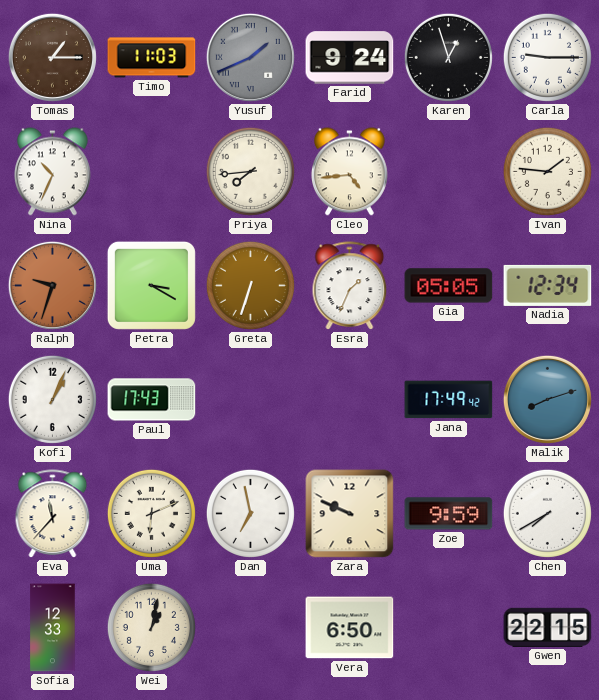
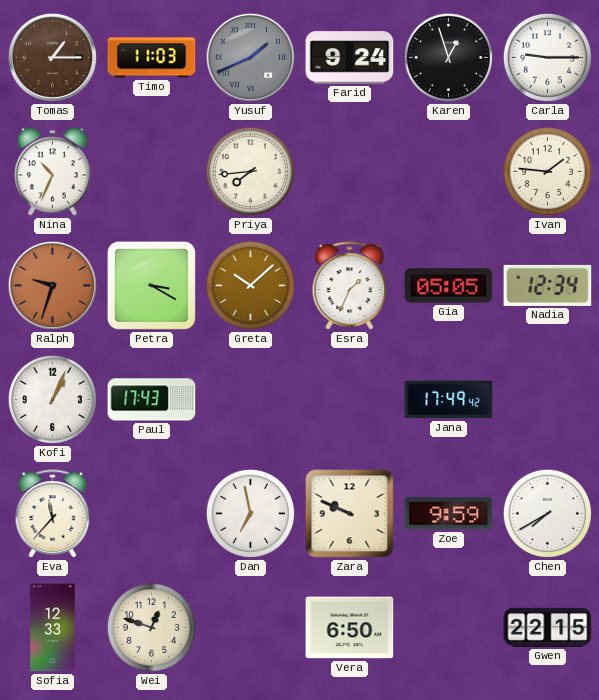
Cleo: 4:44 -> none
Greta: 6:33 -> 10:08
Malik: 8:12 -> none
Uma: 6:11 -> none
Wei: 1:02 -> 12:48
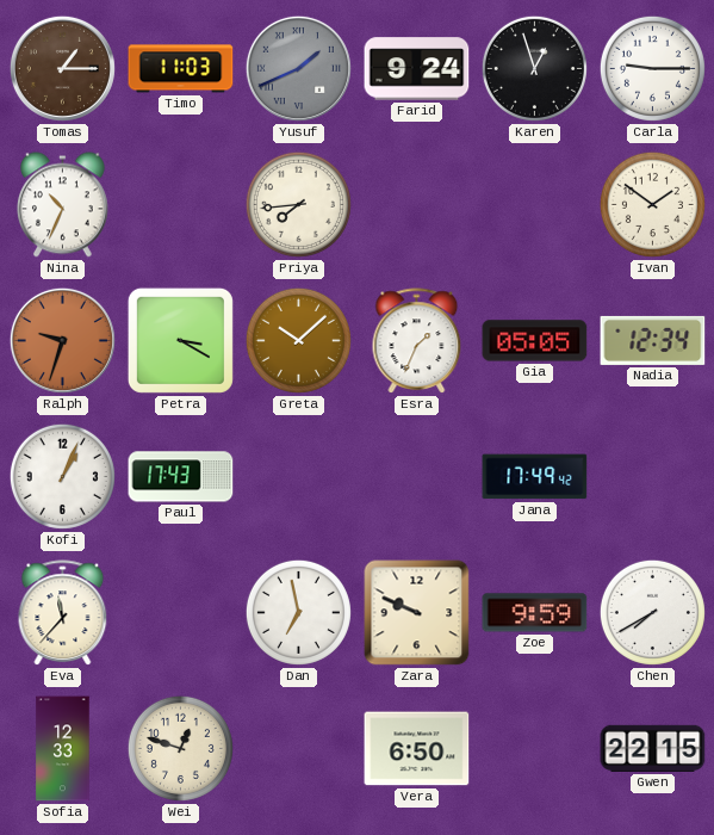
Ivan: 1:46 -> 1:51
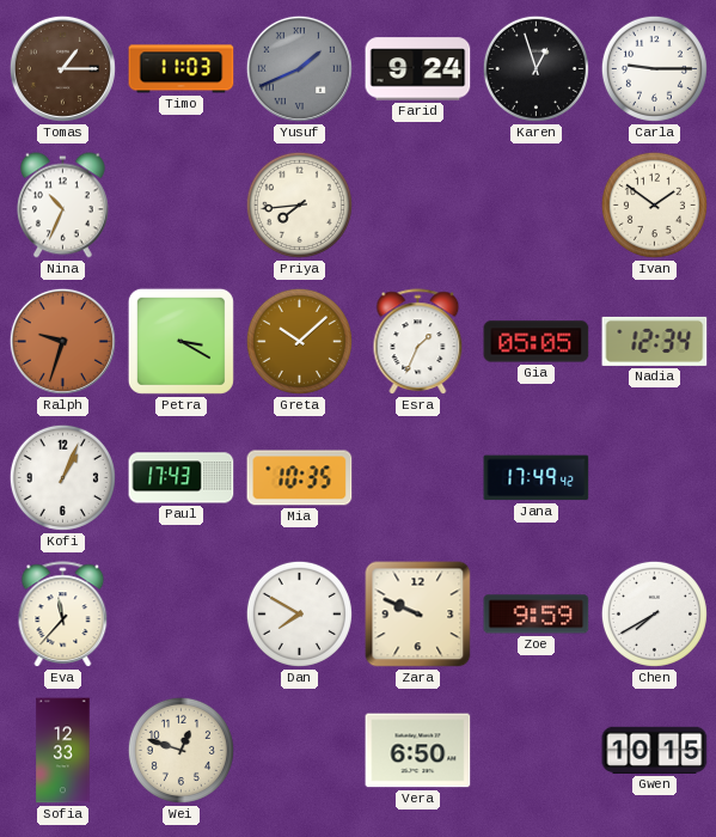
Mia: none -> 10:35
Dan: 6:58 -> 7:50
Gwen: 22:15 -> 10:15
